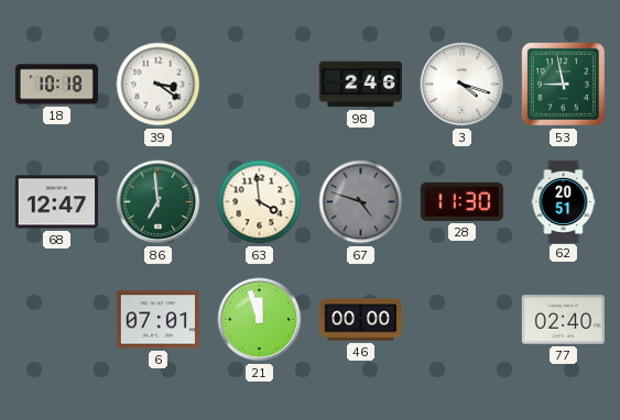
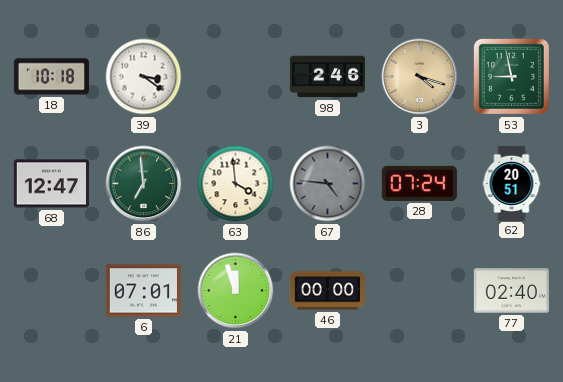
3 dial: white -> champagne
67: 4:48 -> 4:46
28: 11:30 -> 07:24
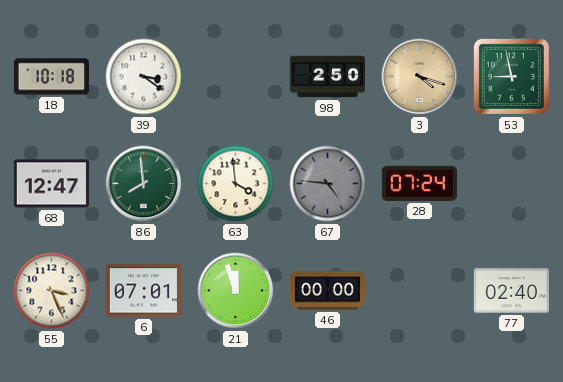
98: 2:46 -> 2:50
86: 6:59 -> 7:59
62: 20:51 -> none
55: none -> 3:26
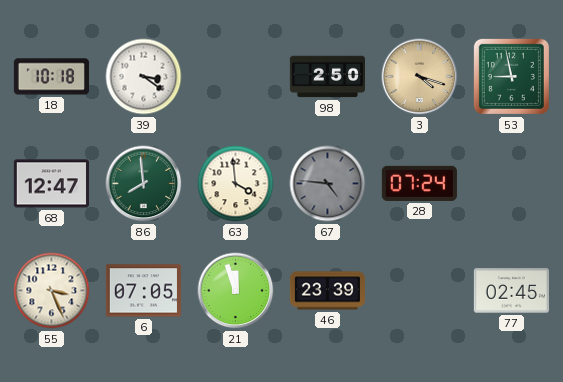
6: 07:01 -> 07:05
46: 00:00 -> 23:39
77: 02:40 -> 02:45
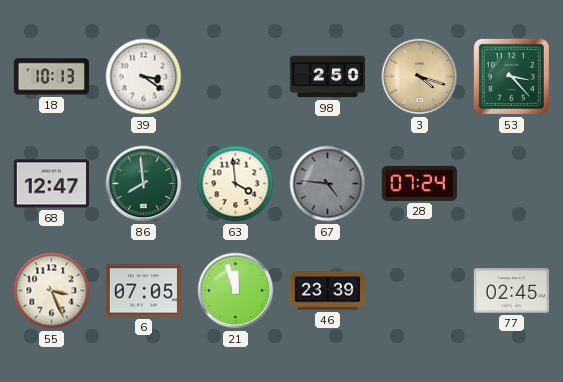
18: 10:18 -> 10:13
53: 8:58 -> 3:23
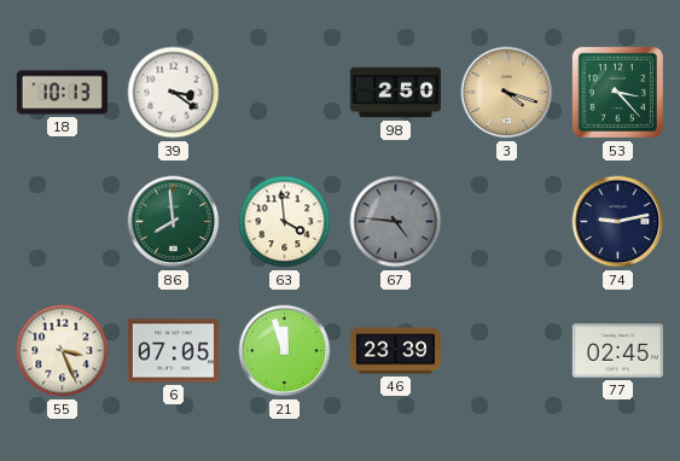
68: 12:47 -> none
28: 07:24 -> none
74: none -> 9:13
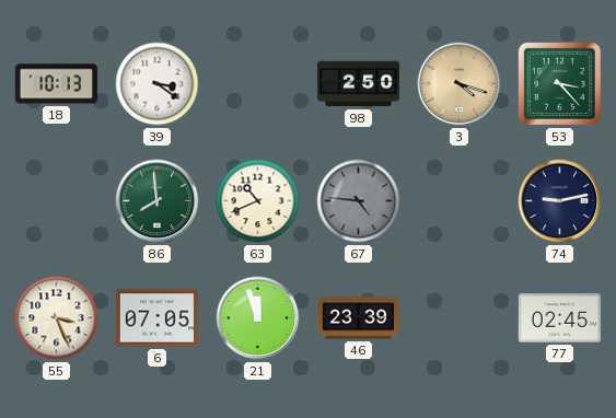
63: 3:59 -> 10:41
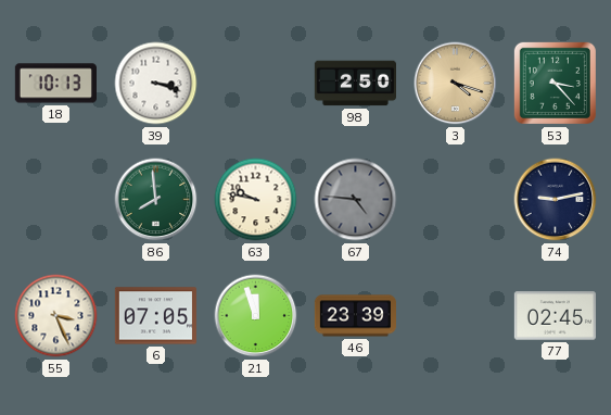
39: 3:21 -> 3:18
63: 10:41 -> 9:47
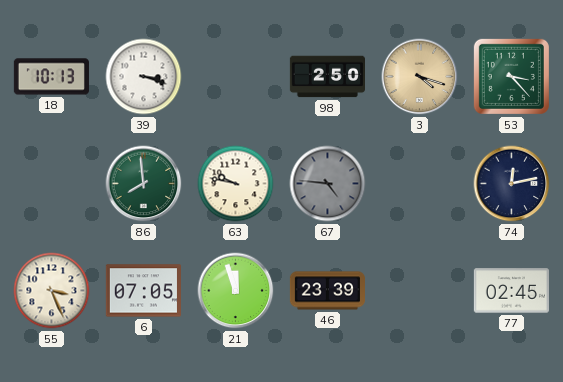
74: 9:13 -> 12:13
